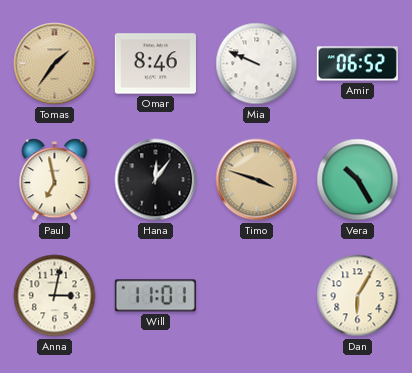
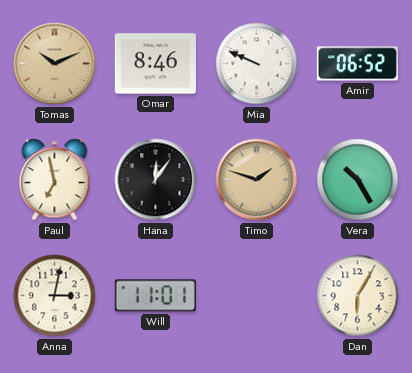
Tomas: 1:36 -> 10:11
Timo: 3:48 -> 1:48
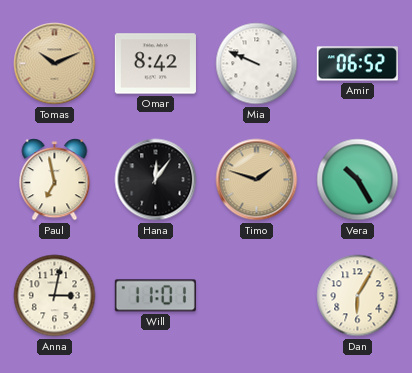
Omar: 8:46 -> 8:42
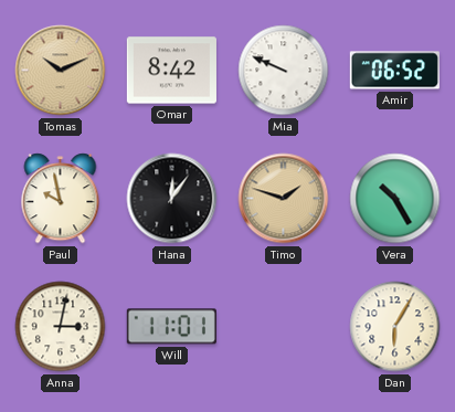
Paul: 6:58 -> 9:58
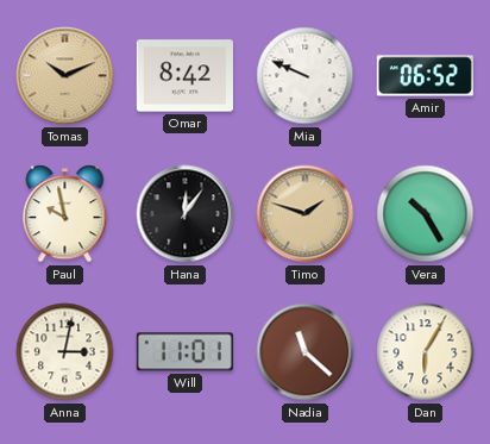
Nadia: none -> 11:22
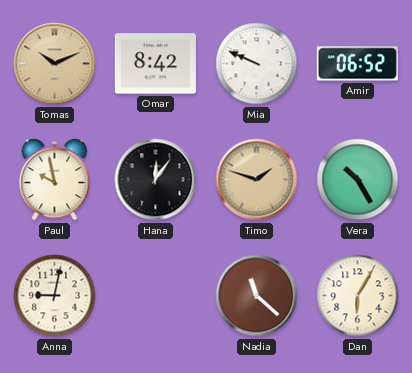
Anna: 3:02 -> 9:02
Will: 11:01 -> none
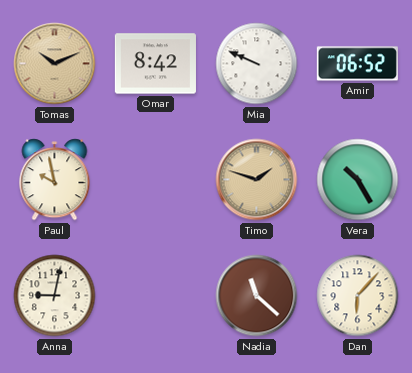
Hana: 12:06 -> none
Dan: 6:05 -> 6:07
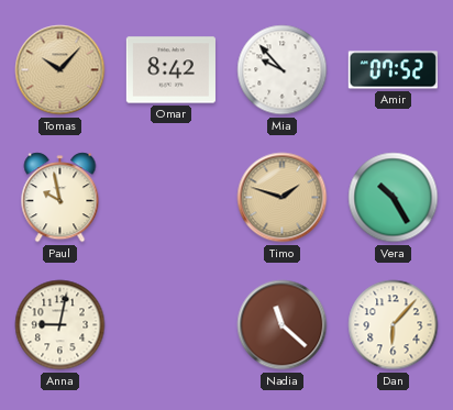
Tomas: 10:11 -> 10:07
Mia: 9:49 -> 9:53
Amir: 06:52 -> 07:52
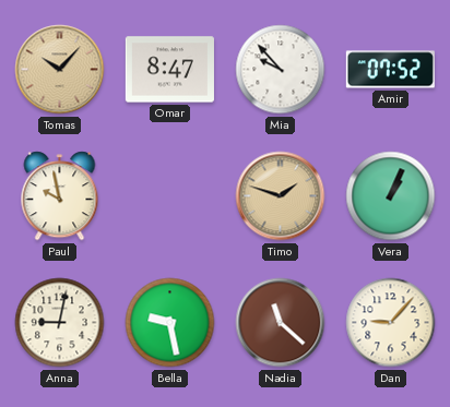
Omar: 8:42 -> 8:47
Vera: 10:25 -> 1:04
Bella: none -> 9:28
Dan: 6:07 -> 9:07
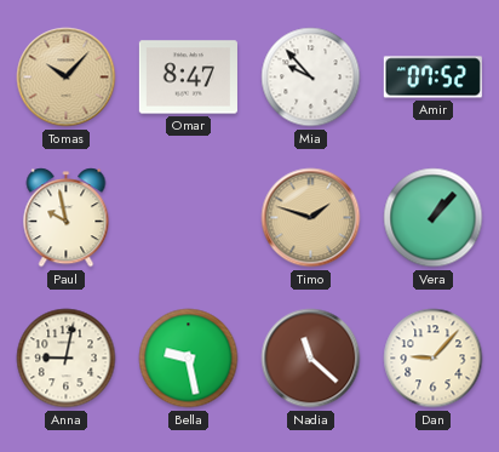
Vera: 1:04 -> 1:07
